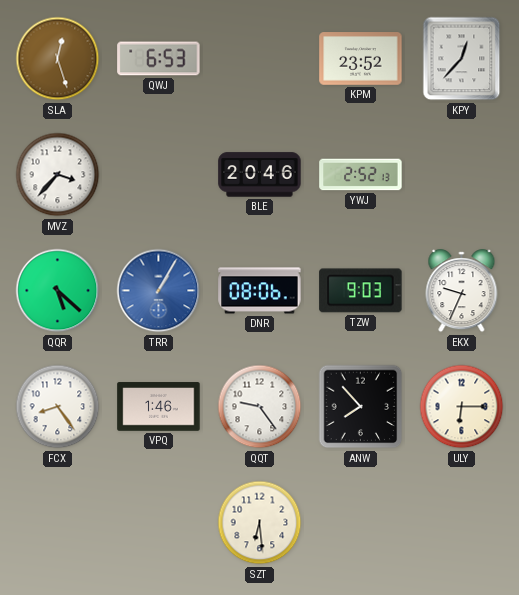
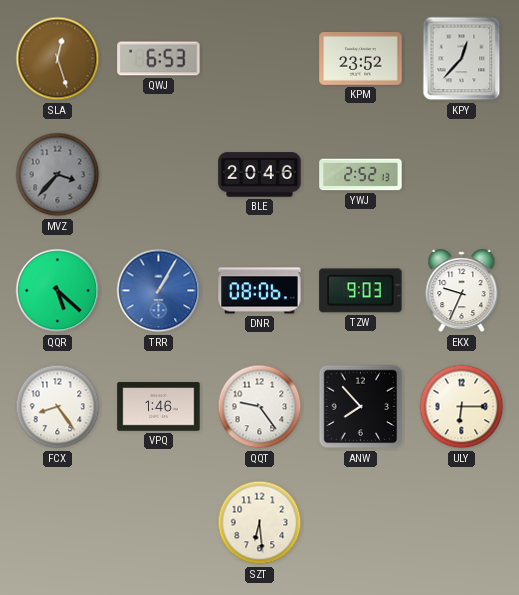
MVZ dial: white -> grey
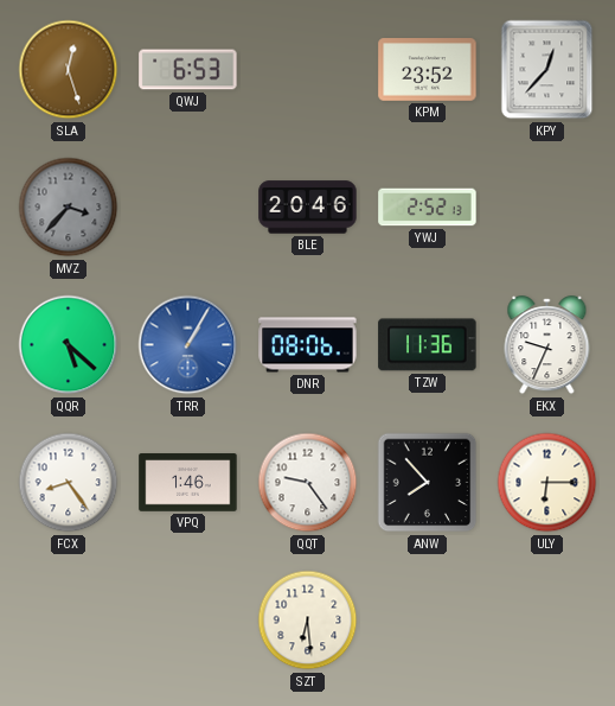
TZW: 9:03 -> 11:36
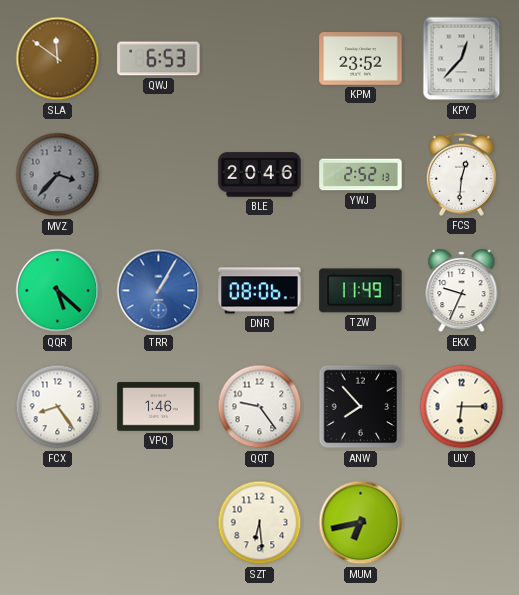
SLA: 12:27 -> 11:51
FCS: none -> 12:31
TZW: 11:36 -> 11:49
MUM: none -> 6:43
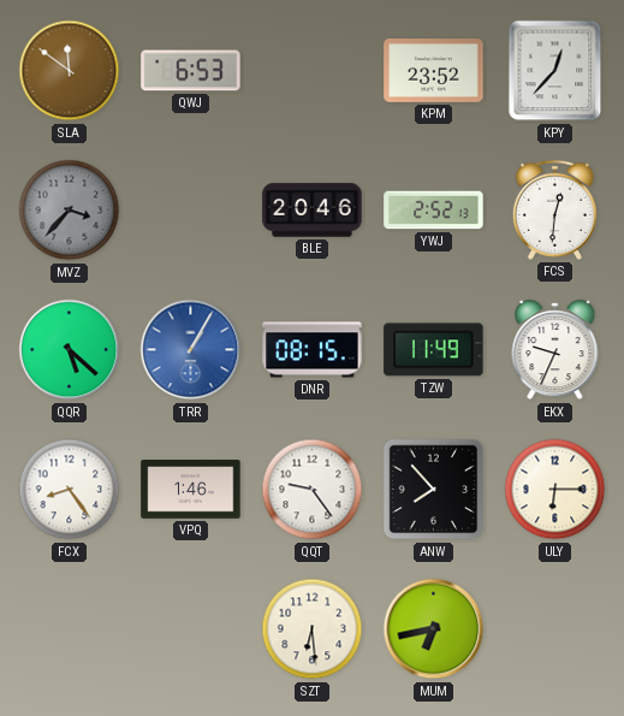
DNR: 08:06 -> 08:15
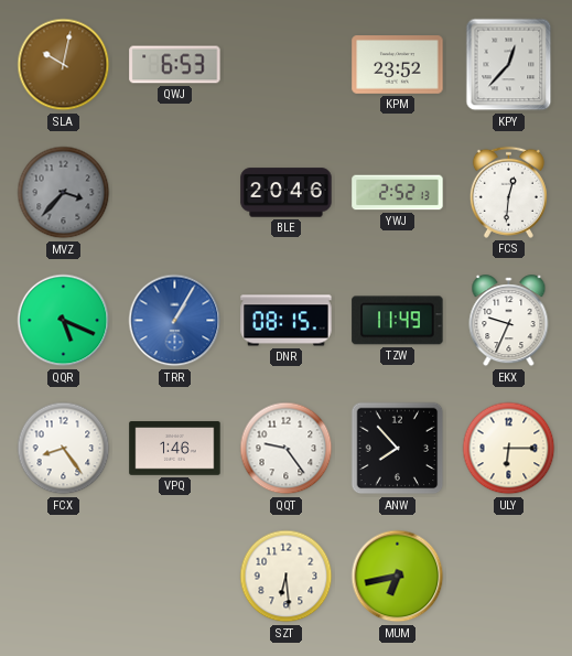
SLA: 11:51 -> 10:02
QQR: 5:22 -> 5:19
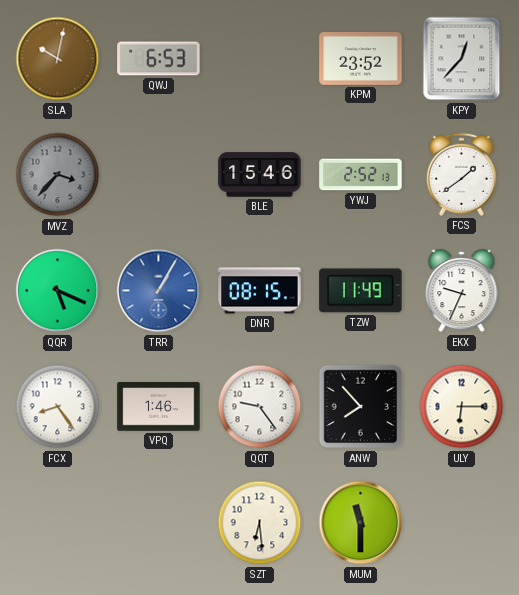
BLE: 20:46 -> 15:46
FCS: 12:31 -> 1:39
MUM: 6:43 -> 11:30
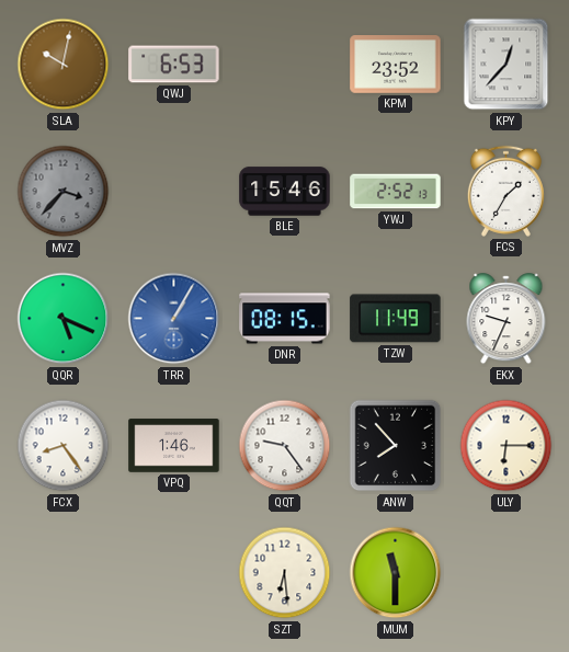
FCS: 1:39 -> 1:35
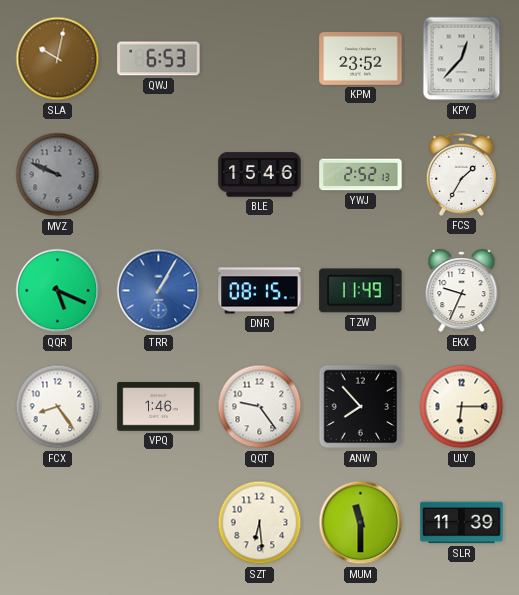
MVZ: 3:37 -> 9:49
SLR: none -> 11:39
